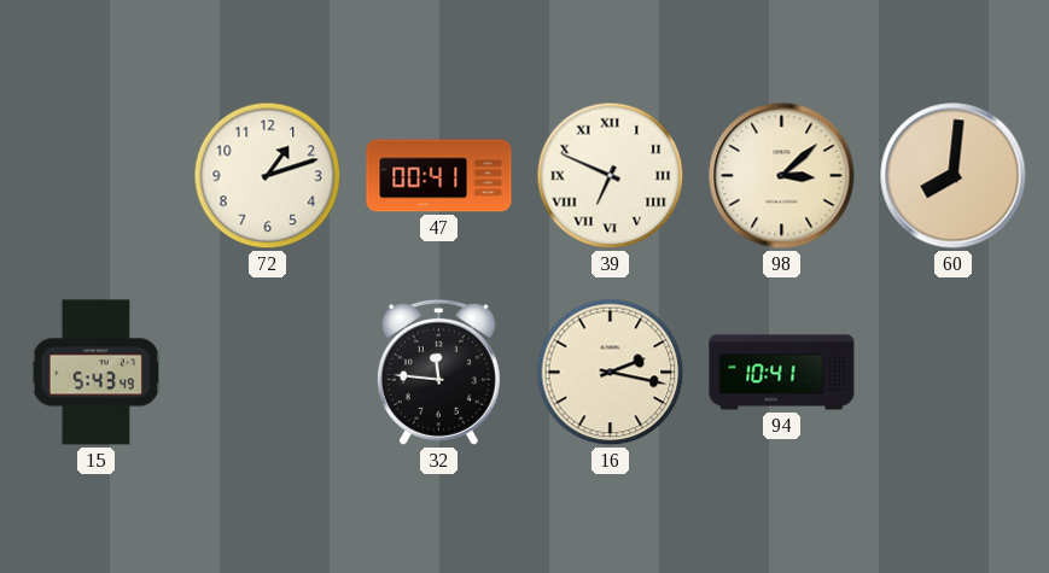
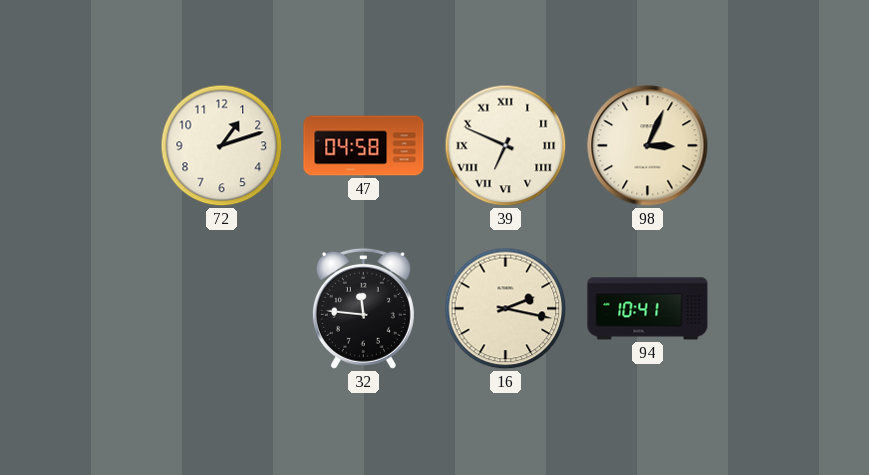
47: 00:41 -> 04:58
98: 3:08 -> 3:04
60: 8:01 -> none
15: 5:43 -> none
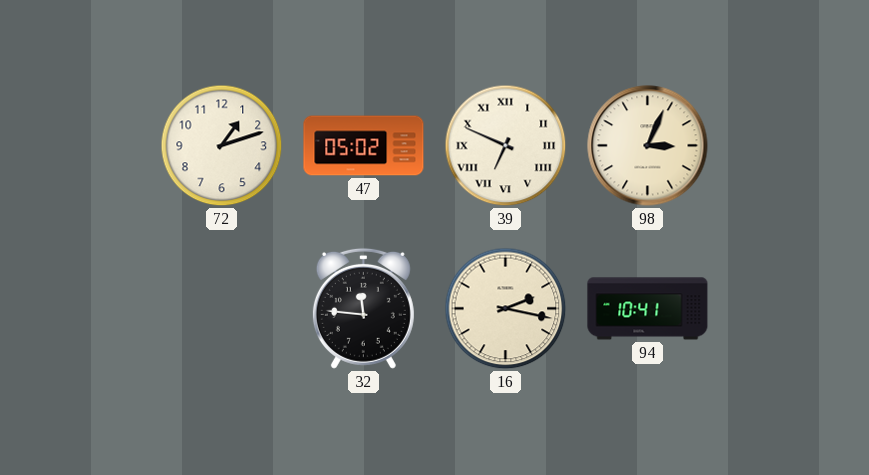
47: 04:58 -> 05:02
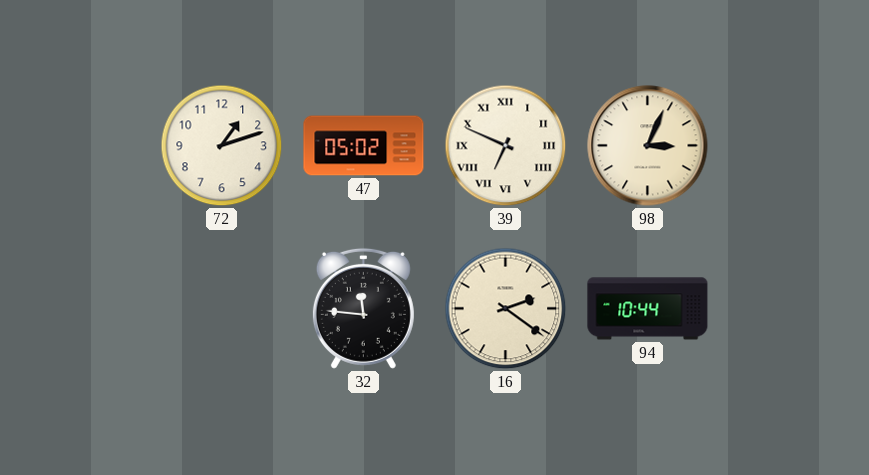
16: 2:17 -> 2:21
94: 10:41 -> 10:44
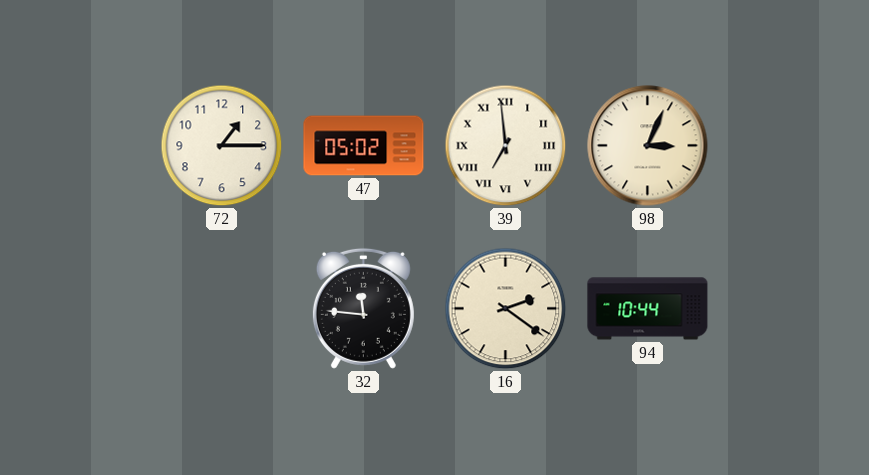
72: 1:12 -> 1:15
39: 6:49 -> 6:59
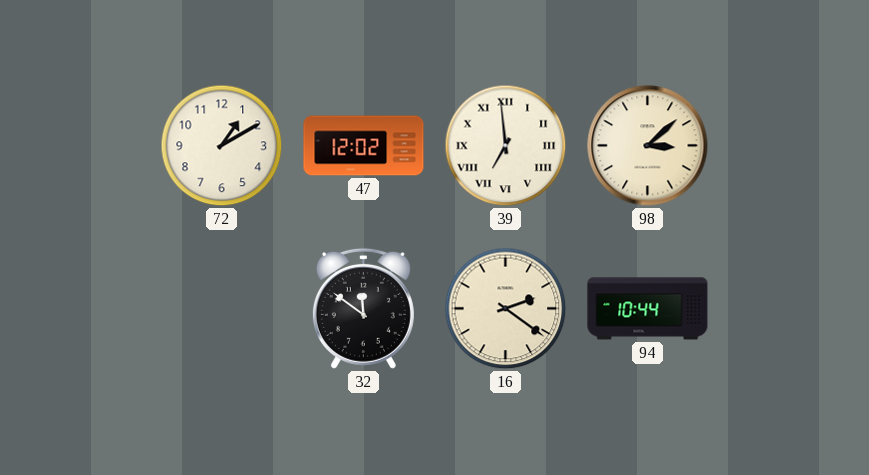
72: 1:15 -> 1:10
47: 05:02 -> 12:02
98: 3:04 -> 3:08
32: 11:46 -> 11:51
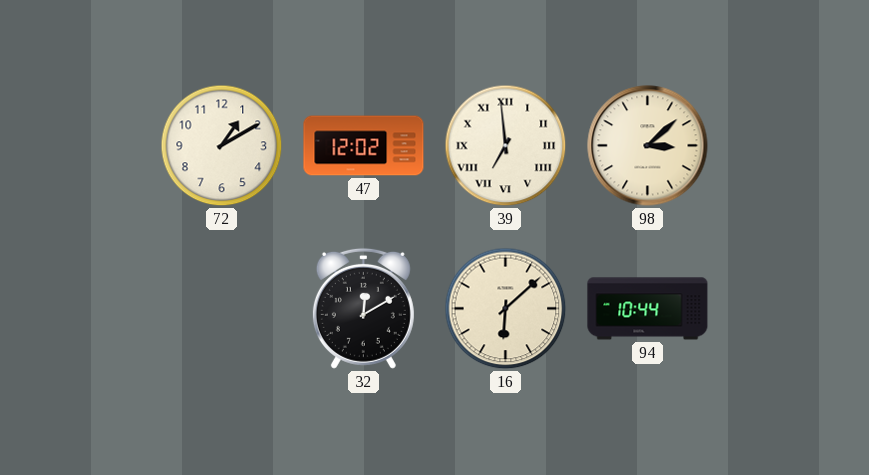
32: 11:51 -> 12:10
16: 2:21 -> 6:08
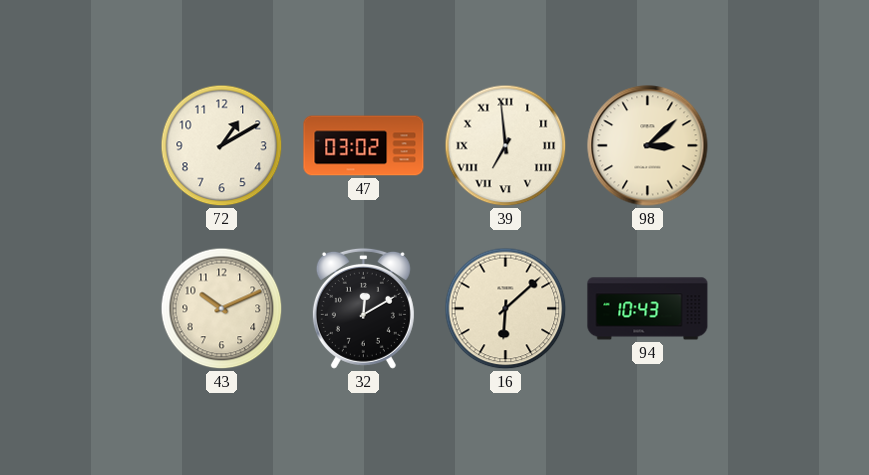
47: 12:02 -> 03:02
43: none -> 10:11
94: 10:44 -> 10:43
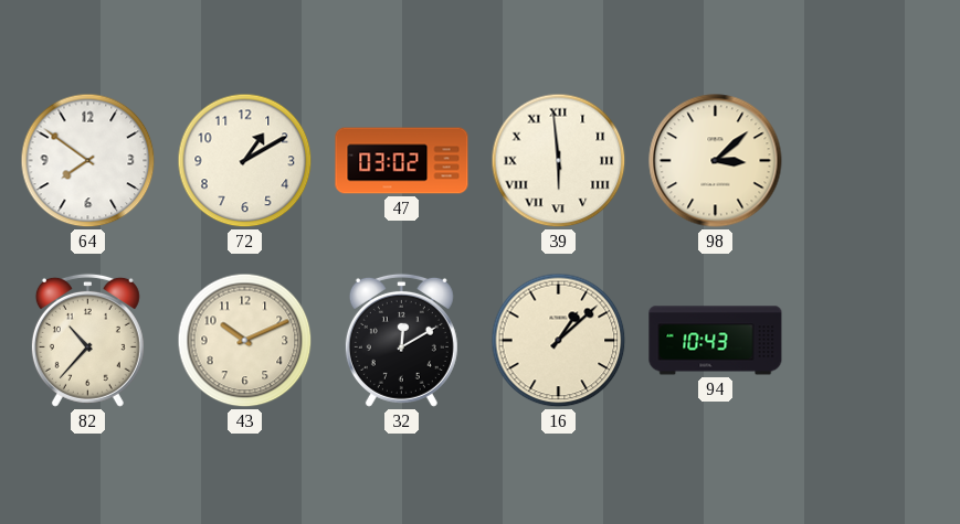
64: none -> 7:51
39: 6:59 -> 5:59
82: none -> 10:37
16: 6:08 -> 1:08
